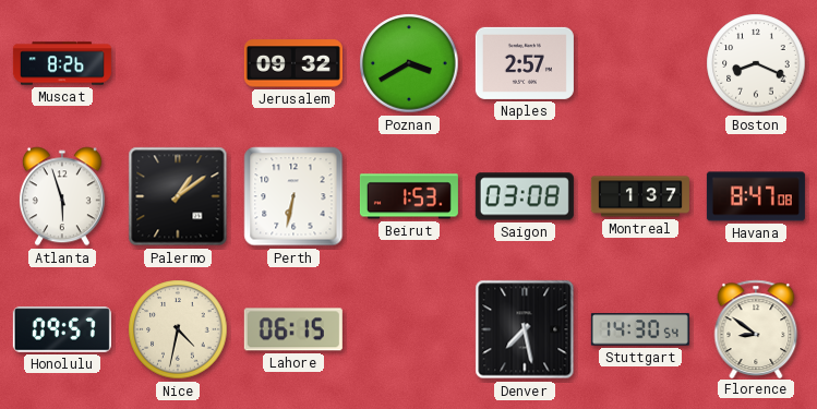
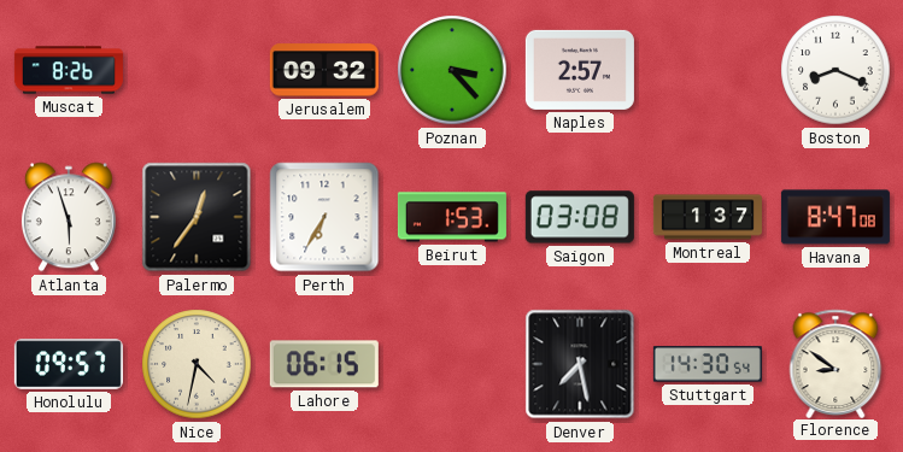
Poznan: 3:40 -> 3:23
Palermo: 1:09 -> 12:36
Perth: 6:32 -> 6:35
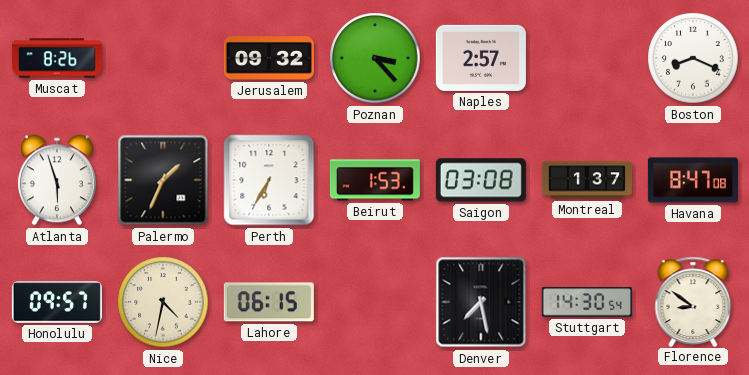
Palermo: 12:36 -> 1:34
